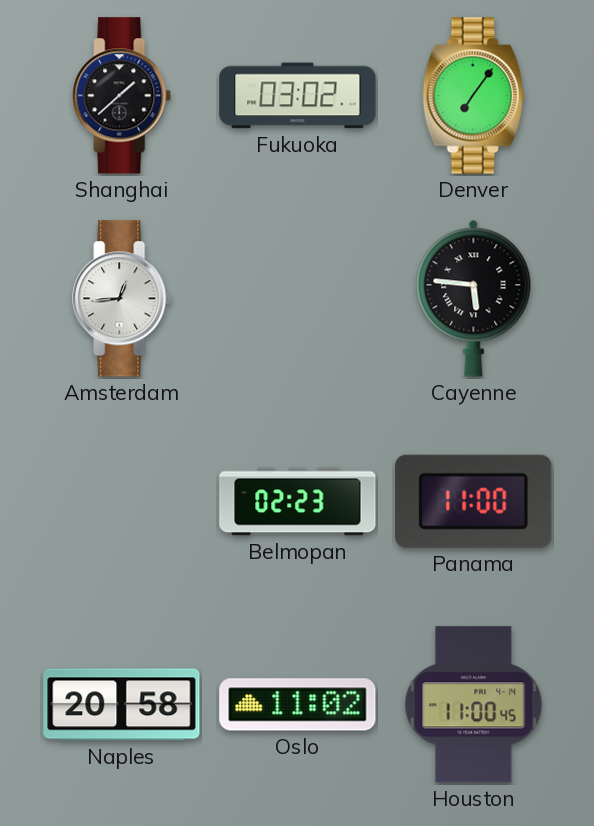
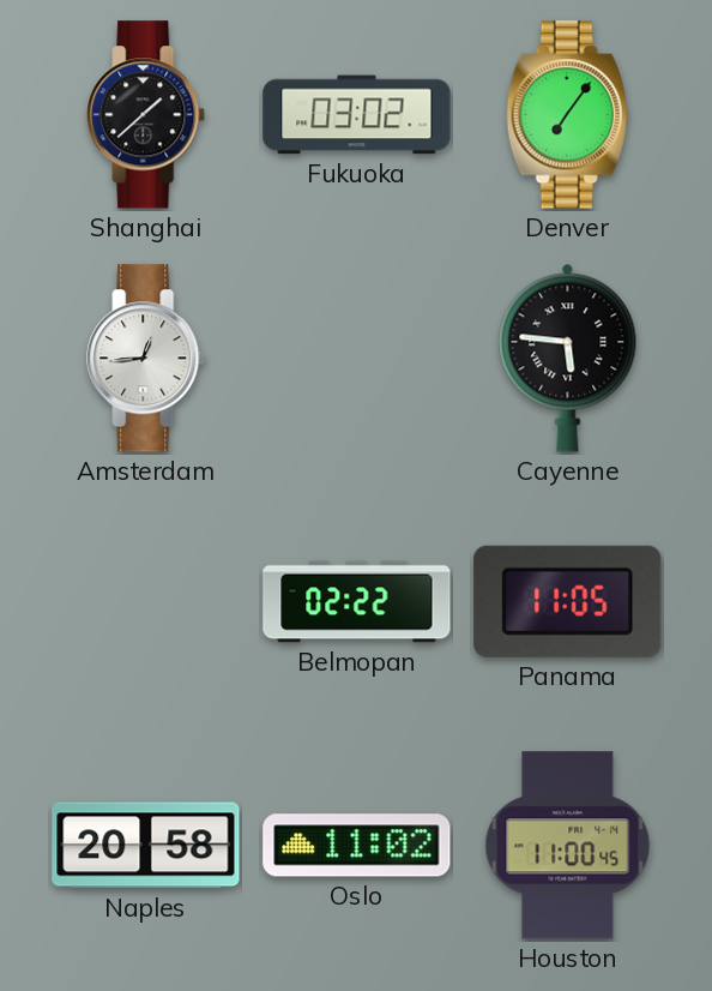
Belmopan: 02:23 -> 02:22
Panama: 11:00 -> 11:05
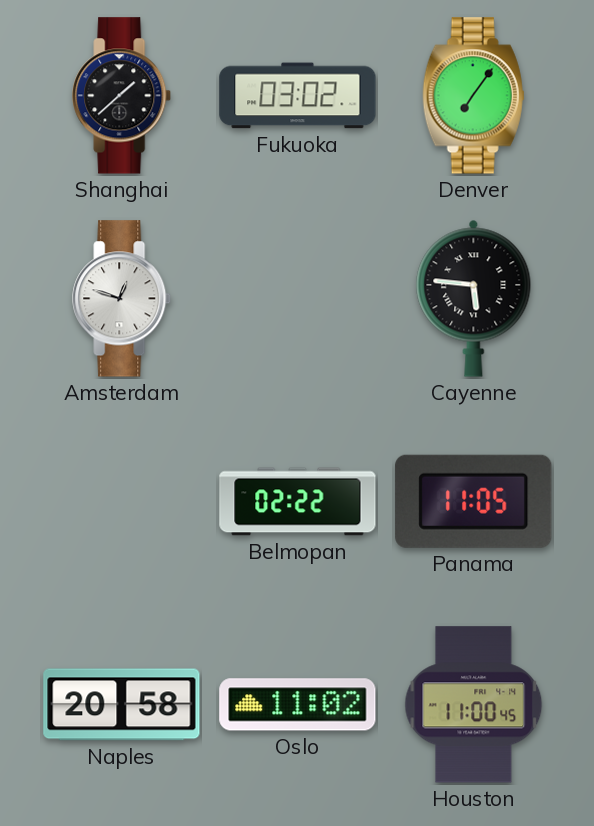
Amsterdam: 12:44 -> 12:48
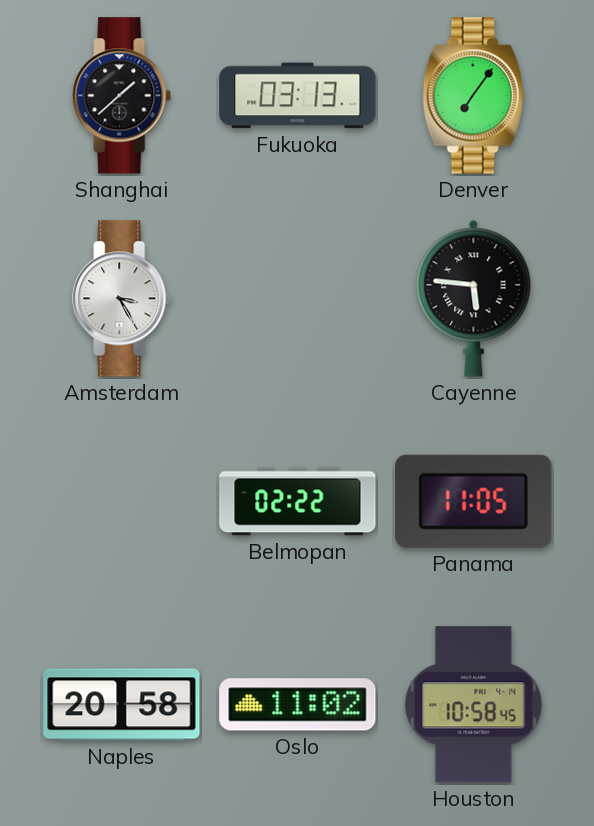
Fukuoka: 03:02 -> 03:13
Amsterdam: 12:48 -> 3:25
Houston: 11:00 -> 10:58
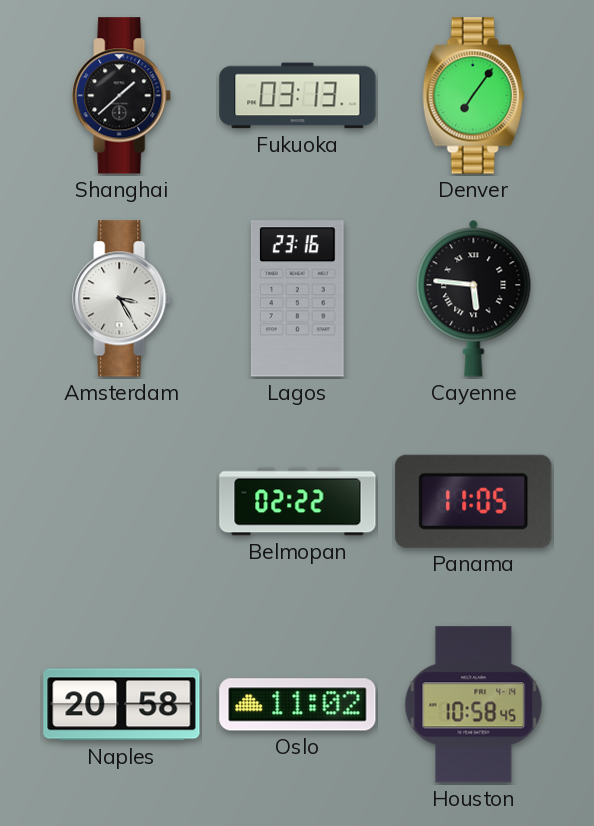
Lagos: none -> 23:16
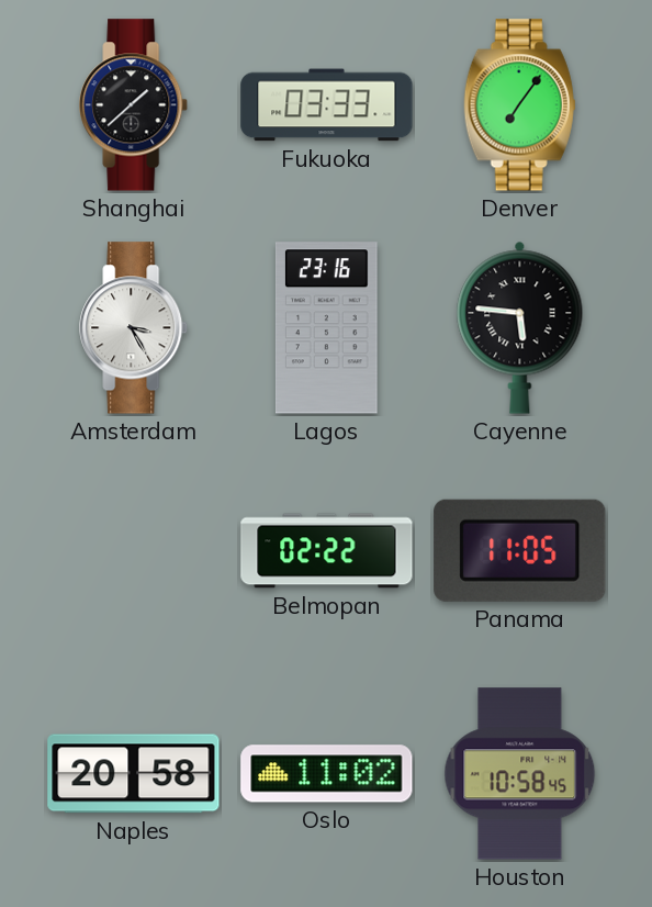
Fukuoka: 03:13 -> 03:33
